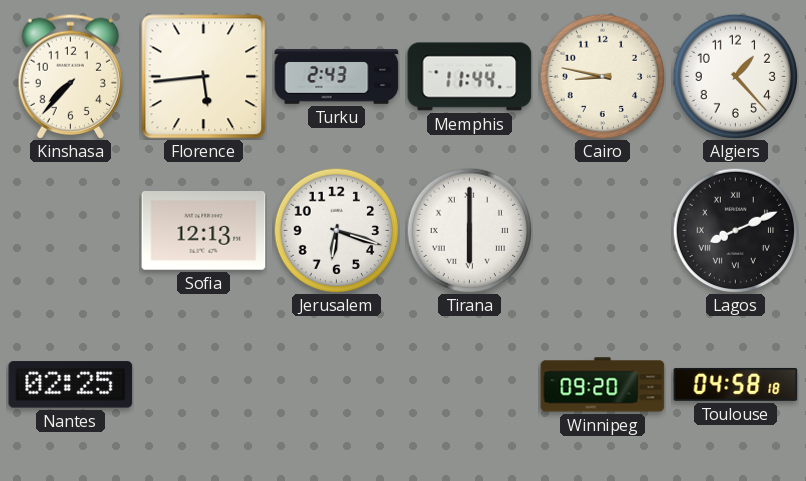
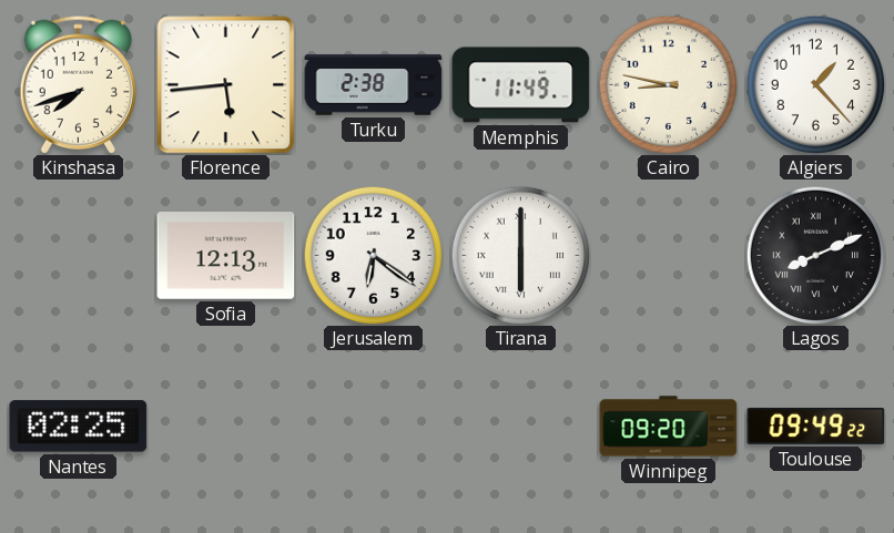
Kinshasa: 7:37 -> 7:42
Turku: 2:43 -> 2:38
Memphis: 11:44 -> 11:49
Jerusalem: 6:18 -> 6:21
Toulouse: 04:58 -> 09:49
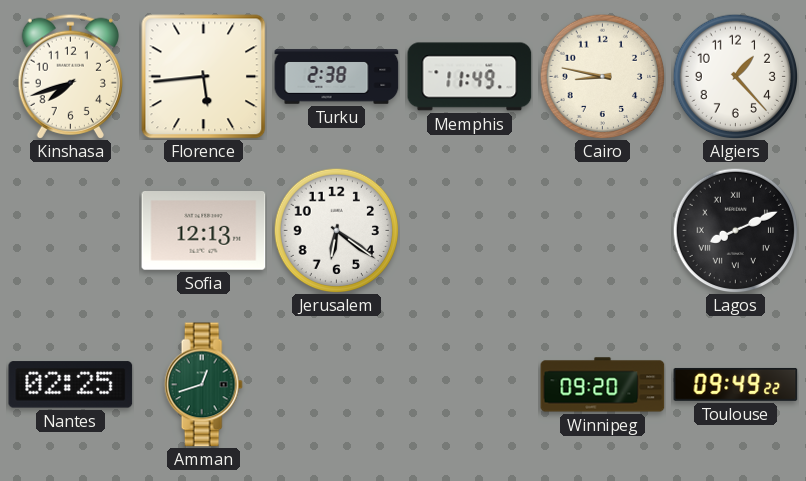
Tirana: 6:00 -> none
Amman: none -> 12:42
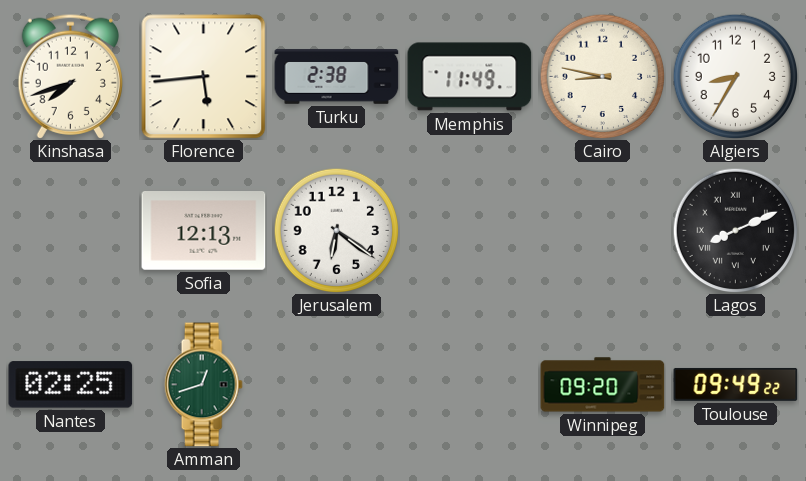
Algiers: 1:23 -> 8:35
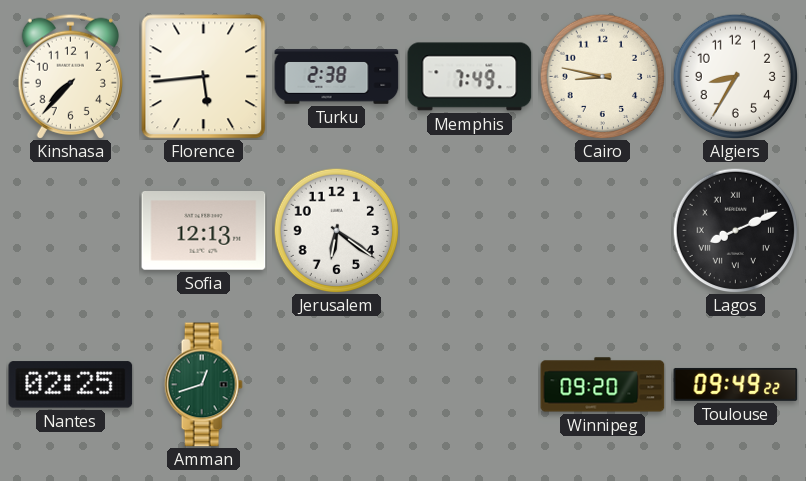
Kinshasa: 7:42 -> 7:37
Memphis: 11:49 -> 7:49
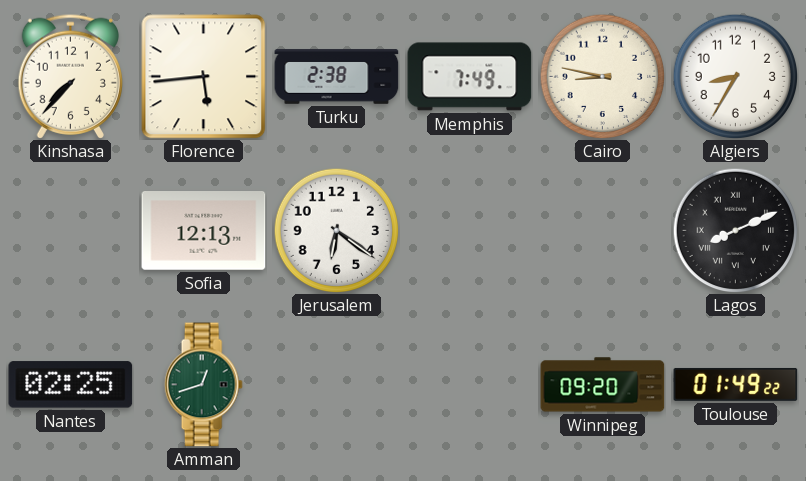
Toulouse: 09:49 -> 01:49
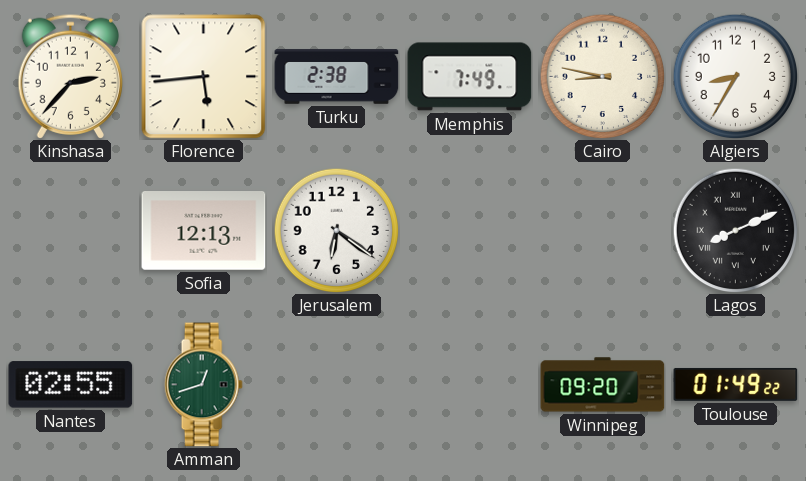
Kinshasa: 7:37 -> 2:37
Nantes: 02:25 -> 02:55
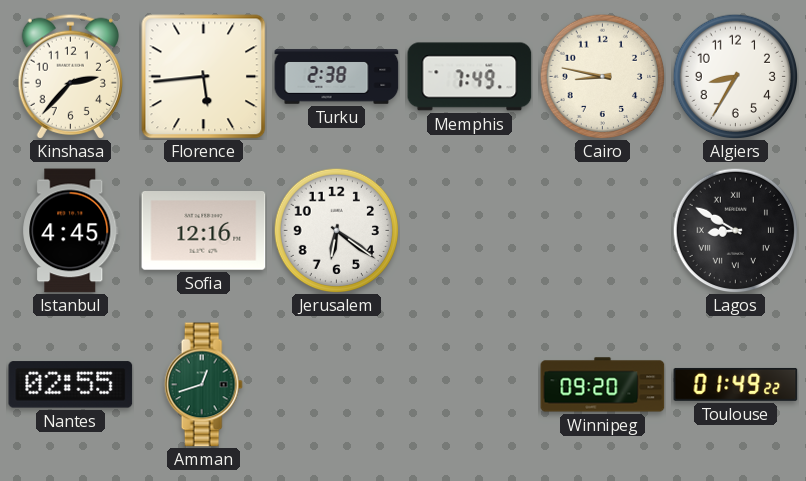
Istanbul: none -> 4:45
Sofia: 12:13 -> 12:16
Lagos: 8:11 -> 8:50
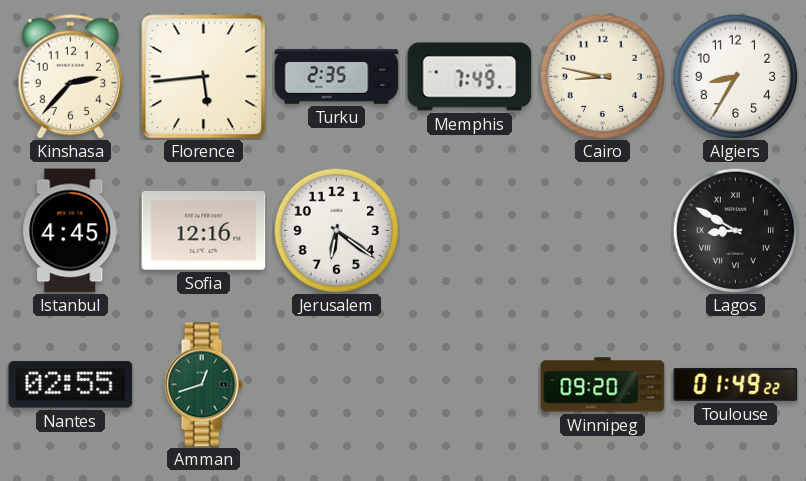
Turku: 2:38 -> 2:35
